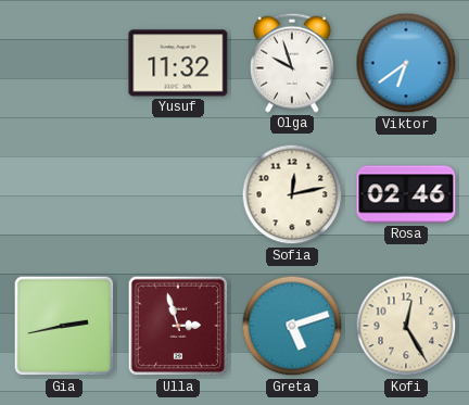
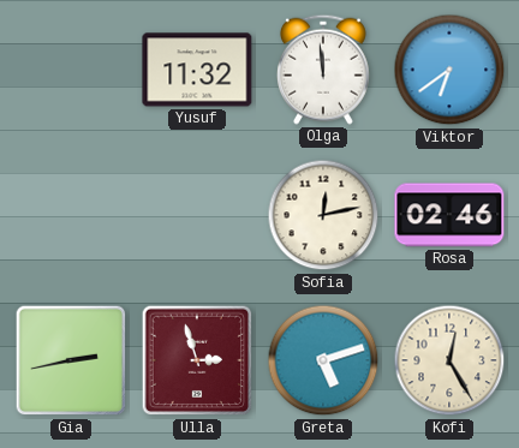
Olga: 9:57 -> 11:59
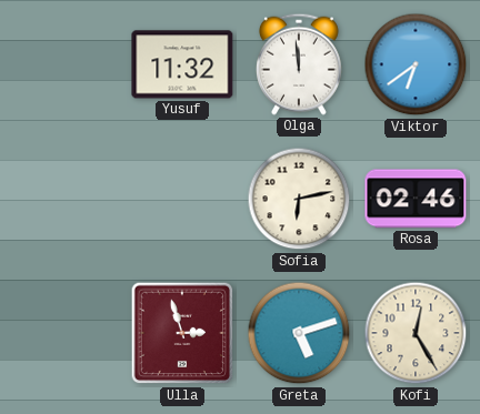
Sofia: 12:13 -> 6:13
Gia: 2:43 -> none
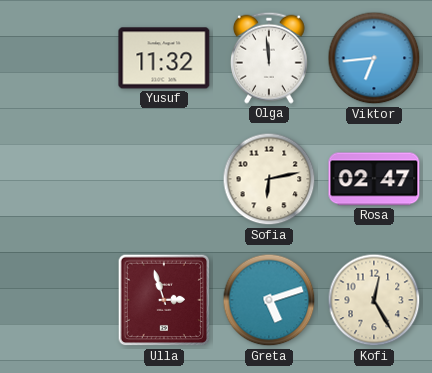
Viktor: 6:39 -> 6:44
Rosa: 02:46 -> 02:47
